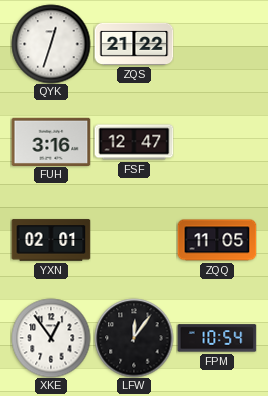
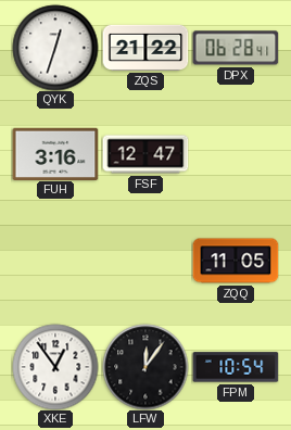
DPX: none -> 06:28
YXN: 02:01 -> none
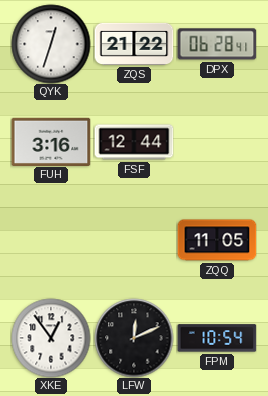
FSF: 12:47 -> 12:44
LFW: 12:06 -> 12:11
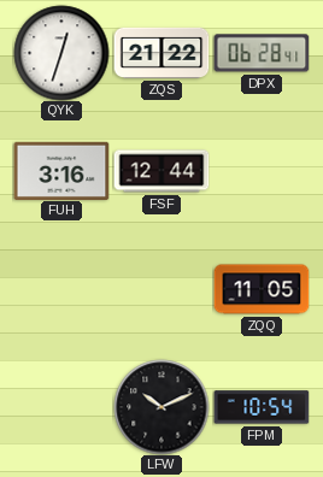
XKE: 12:54 -> none
LFW: 12:11 -> 10:11
